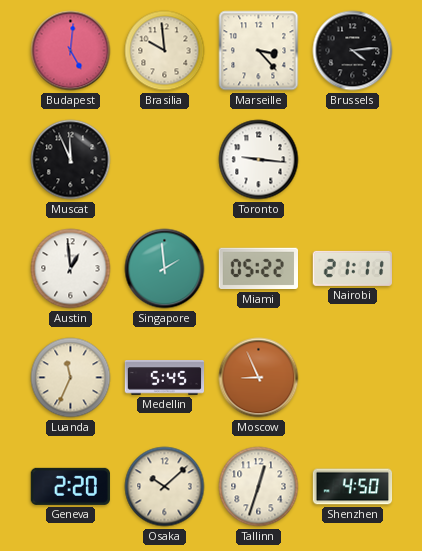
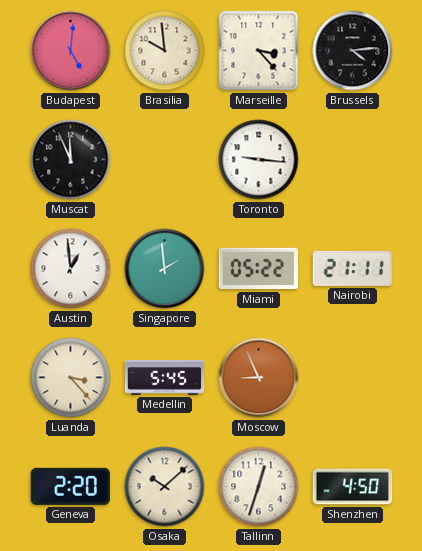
Luanda: 11:34 -> 3:23
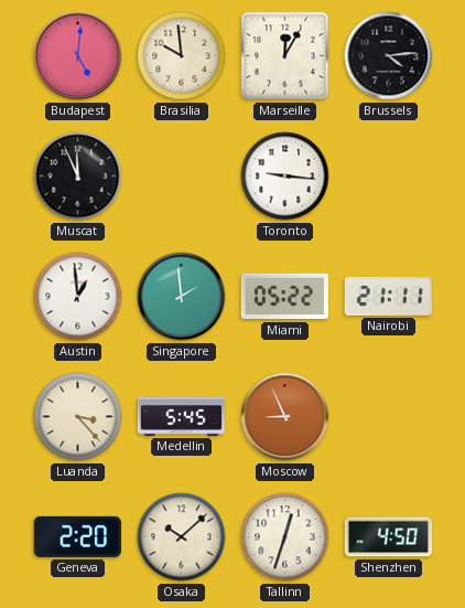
Marseille: 3:23 -> 12:05
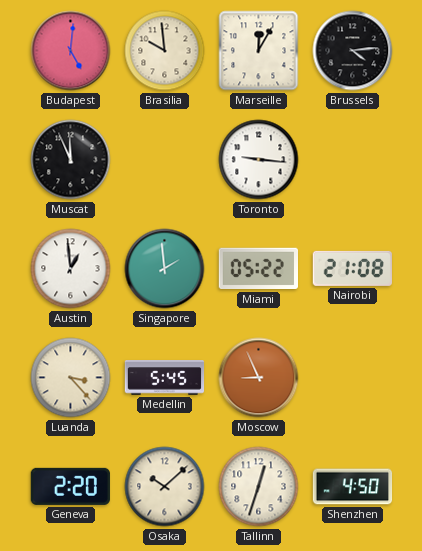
Nairobi: 21:11 -> 21:08
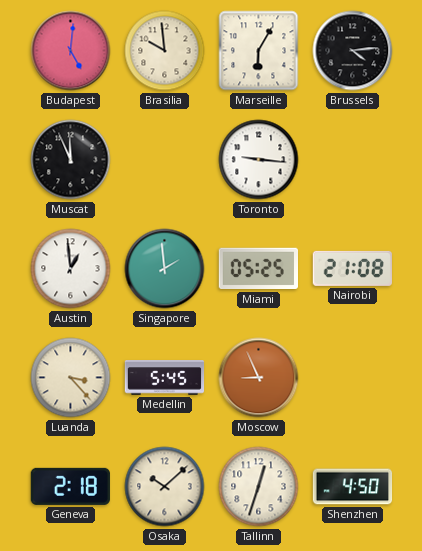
Marseille: 12:05 -> 6:05
Miami: 05:22 -> 05:25
Geneva: 2:20 -> 2:18
